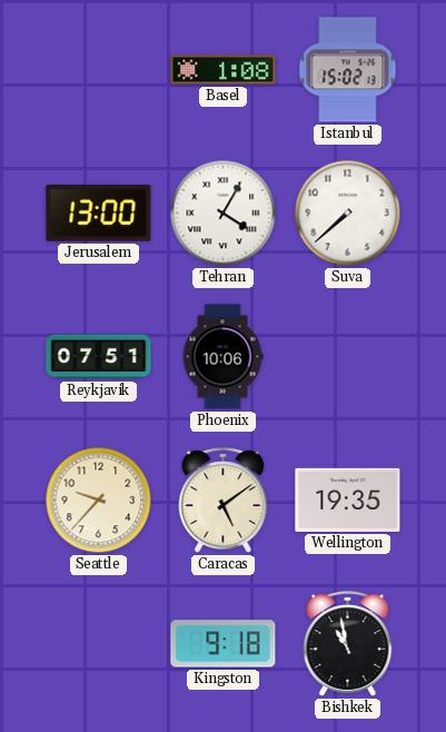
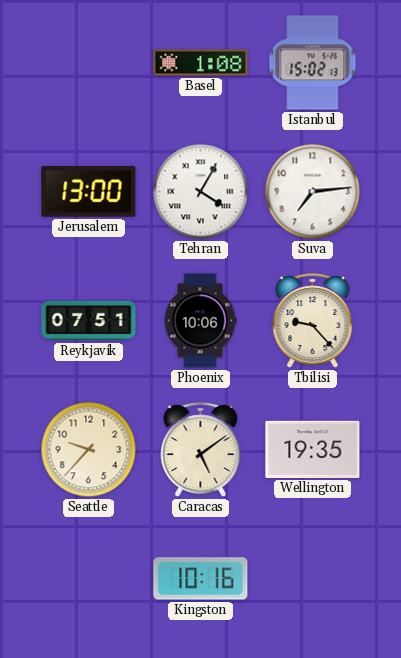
Suva: 7:38 -> 7:14
Tbilisi: none -> 9:23
Kingston: 9:18 -> 10:16
Bishkek: 10:58 -> none
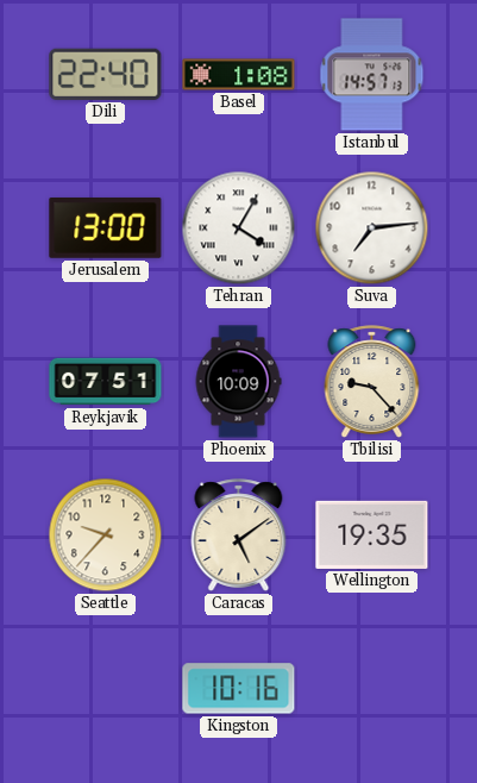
Dili: none -> 22:40
Istanbul: 15:02 -> 14:57
Phoenix: 10:06 -> 10:09
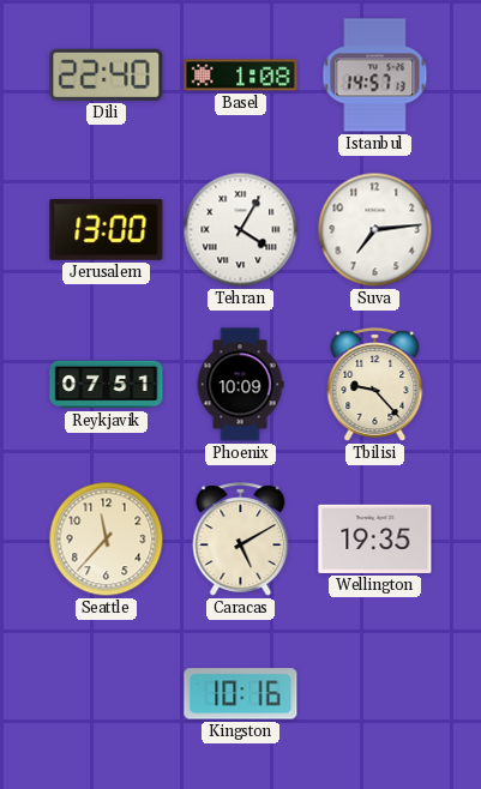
Seattle: 9:37 -> 11:37
Caracas: 5:09 -> 5:10
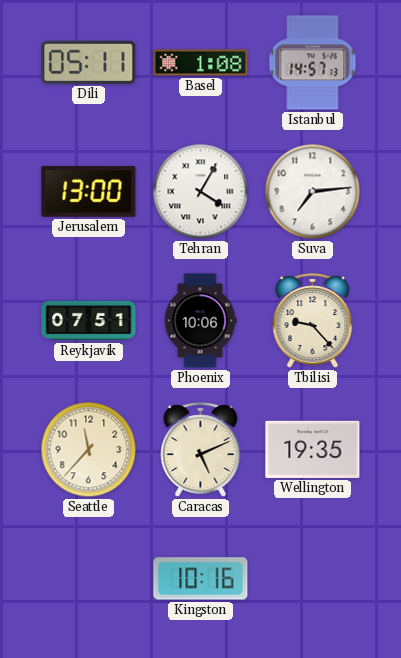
Dili: 22:40 -> 05:11
Phoenix: 10:09 -> 10:06
Caracas: 5:10 -> 5:11
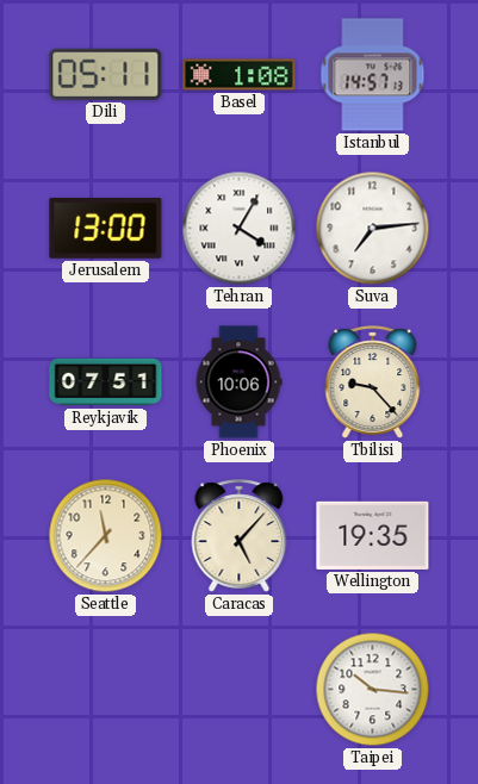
Caracas: 5:11 -> 5:07
Kingston: 10:16 -> none
Taipei: none -> 10:16
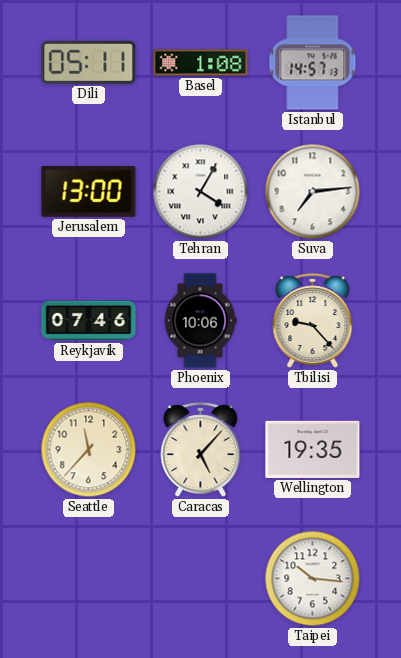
Reykjavik: 07:51 -> 07:46
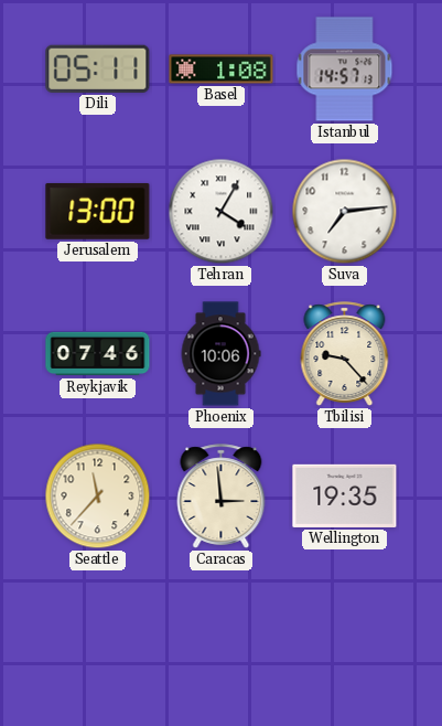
Caracas: 5:07 -> 2:59
Taipei: 10:16 -> none
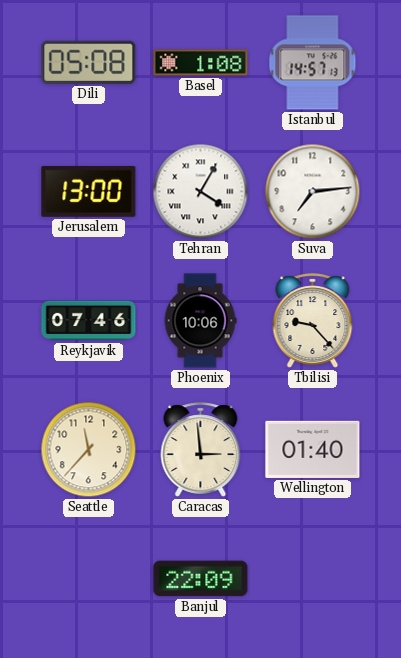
Dili: 05:11 -> 05:08
Wellington: 19:35 -> 01:40
Banjul: none -> 22:09
